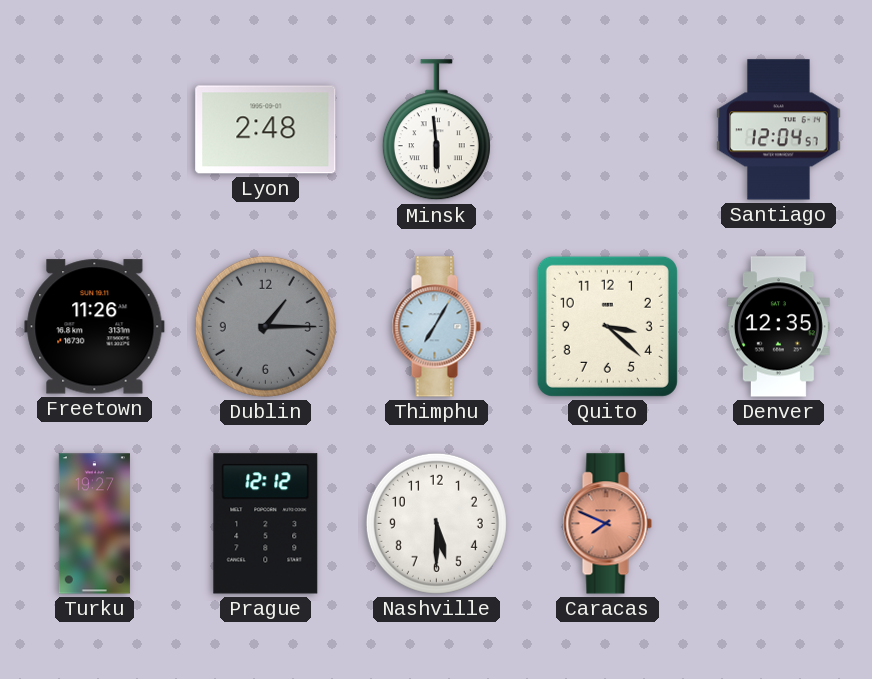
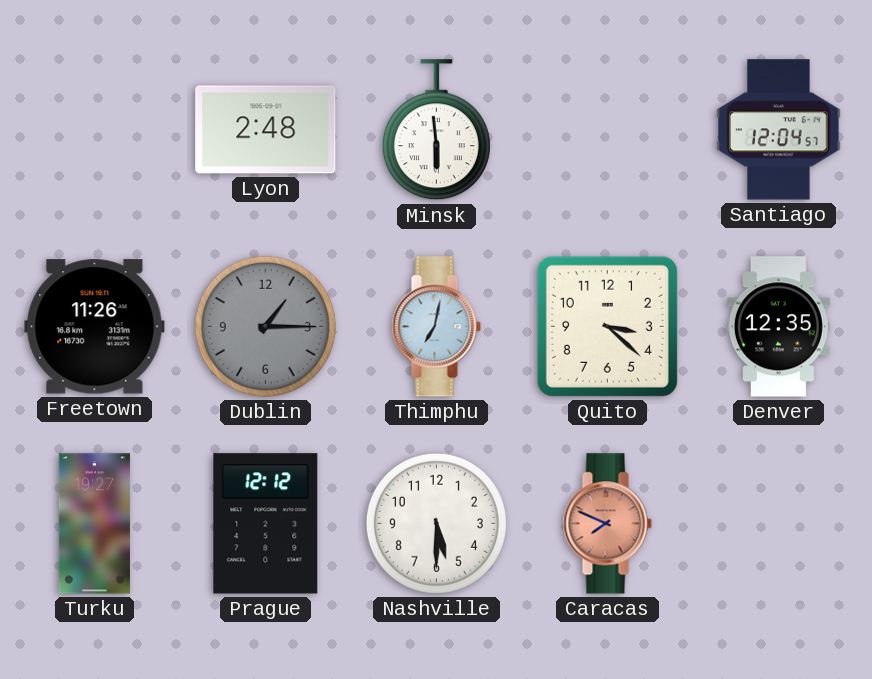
Thimphu: 7:05 -> 7:02
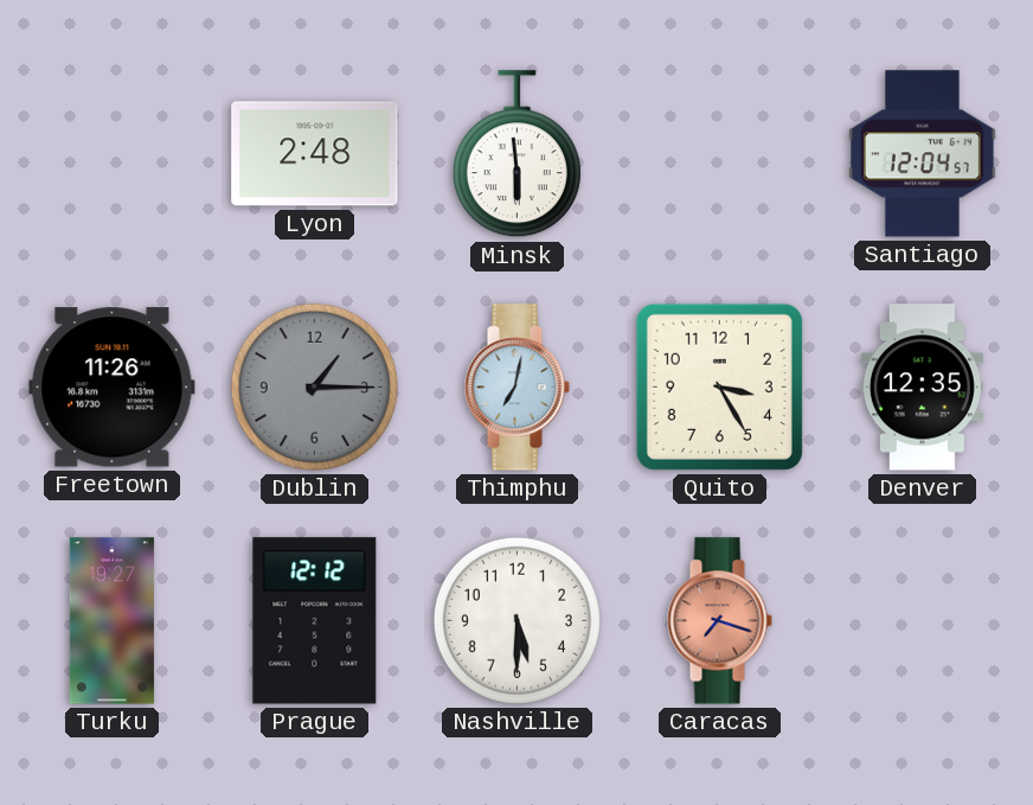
Quito: 3:22 -> 3:25
Caracas: 7:49 -> 7:18
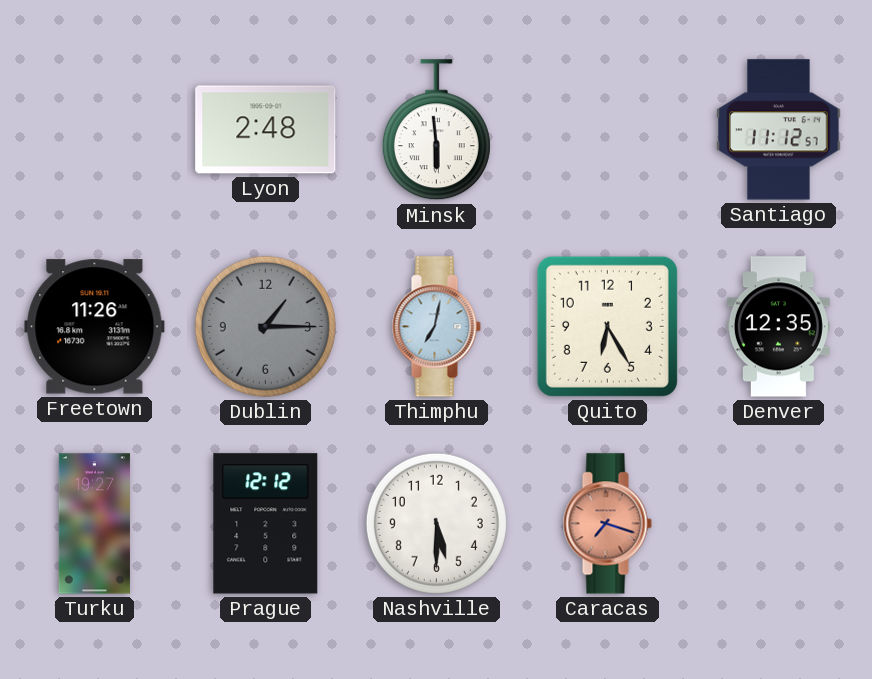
Santiago: 12:04 -> 11:12
Quito: 3:25 -> 6:25
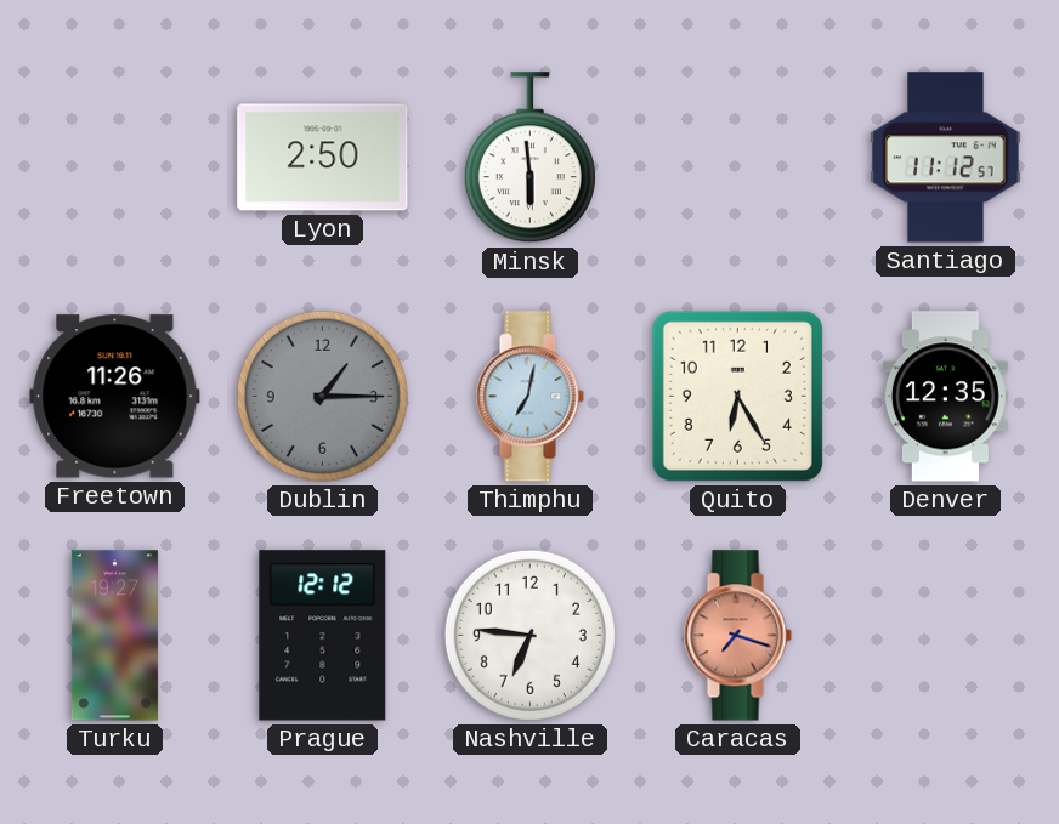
Lyon: 2:48 -> 2:50
Nashville: 5:30 -> 6:46
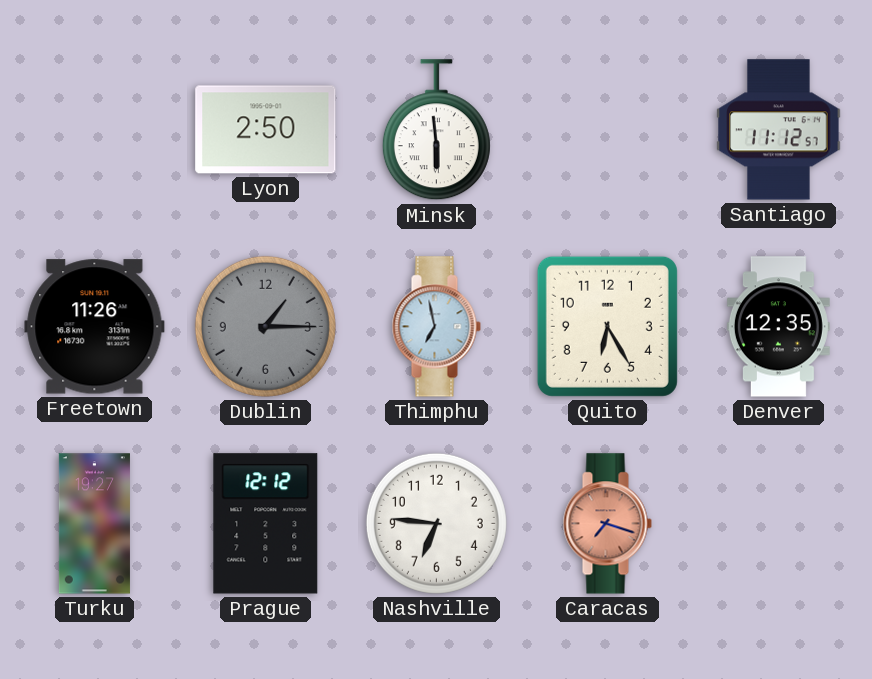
Thimphu: 7:02 -> 6:58
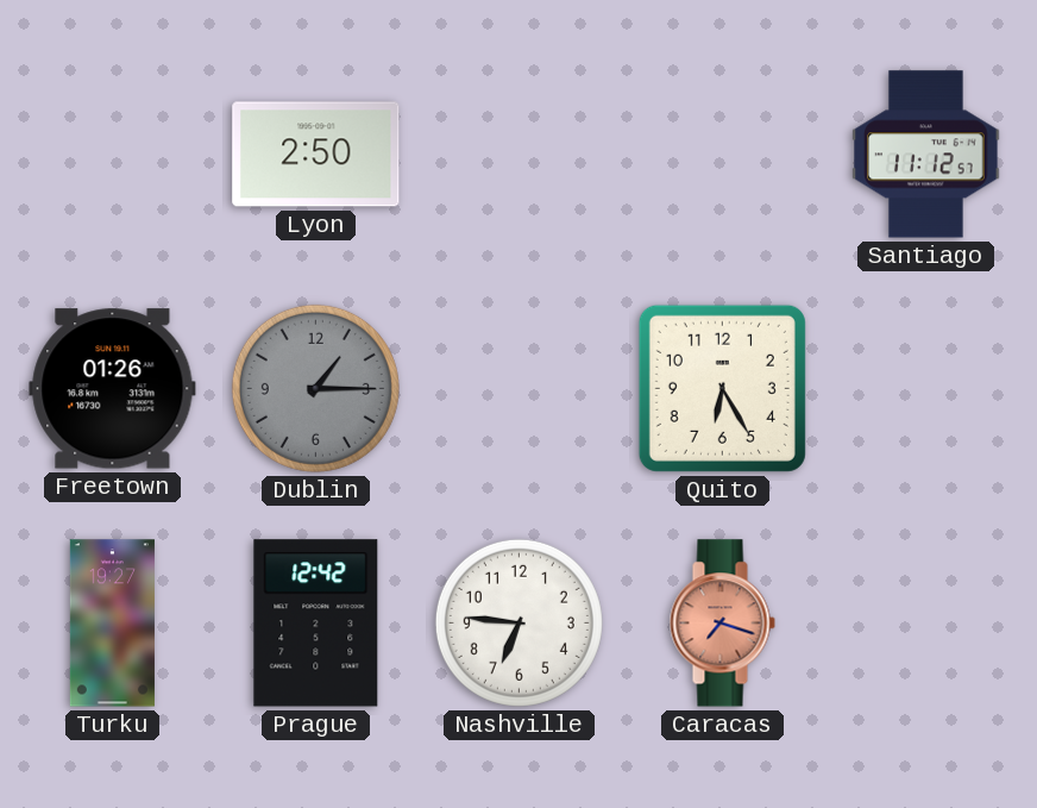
Minsk: 5:59 -> none
Freetown: 11:26 -> 01:26
Thimphu: 6:58 -> none
Denver: 12:35 -> none
Prague: 12:12 -> 12:42
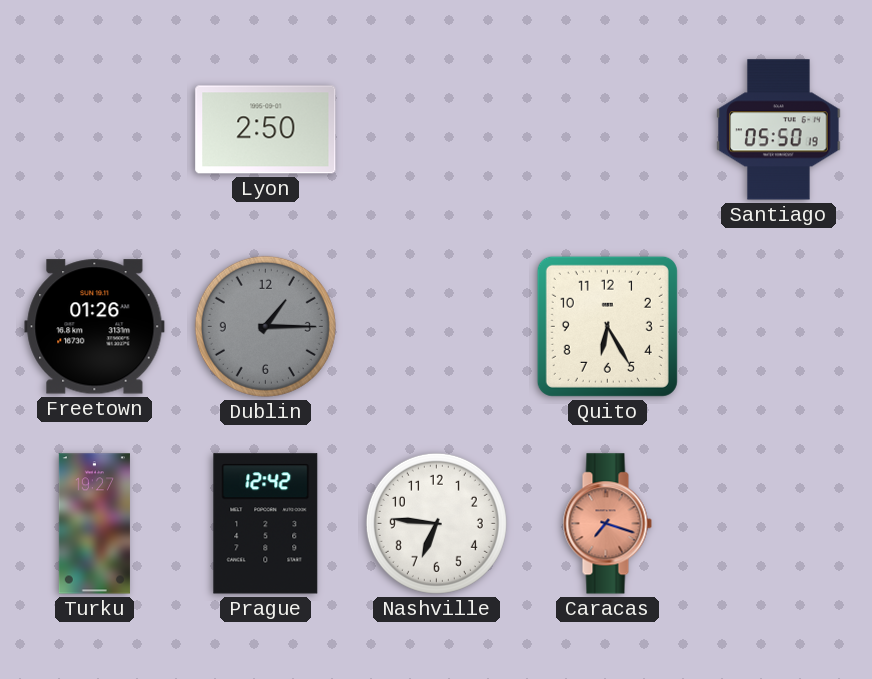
Santiago: 11:12 -> 05:50
